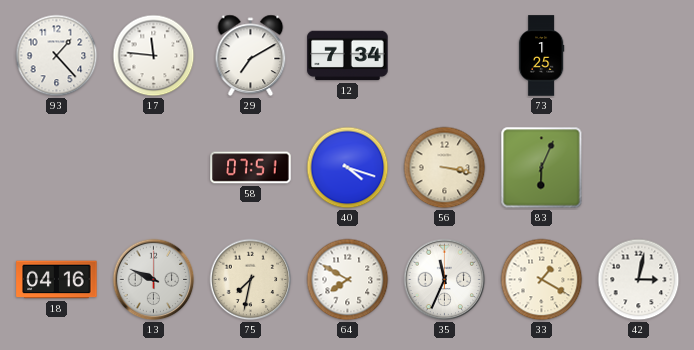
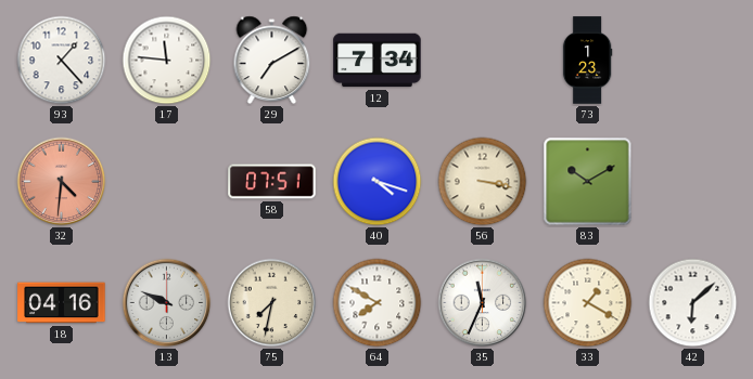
73: 1:25 -> 1:23
32: none -> 4:31
83: 6:04 -> 10:10
42: 3:02 -> 6:08
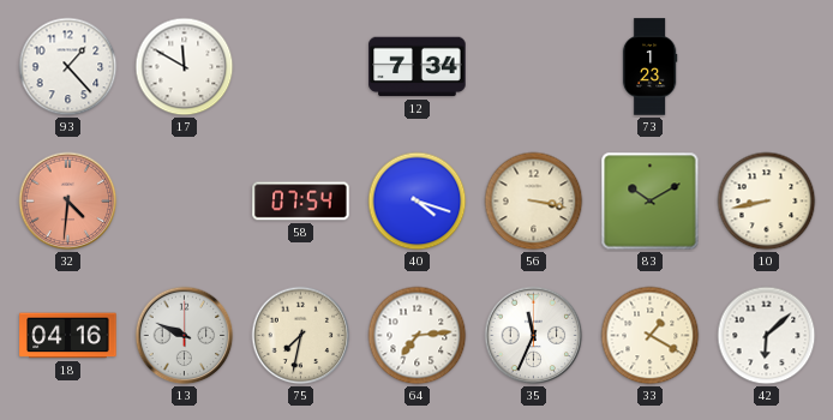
17: 11:46 -> 11:50
29: 7:10 -> none
58: 07:51 -> 07:54
10: none -> 8:43
64: 7:50 -> 7:14
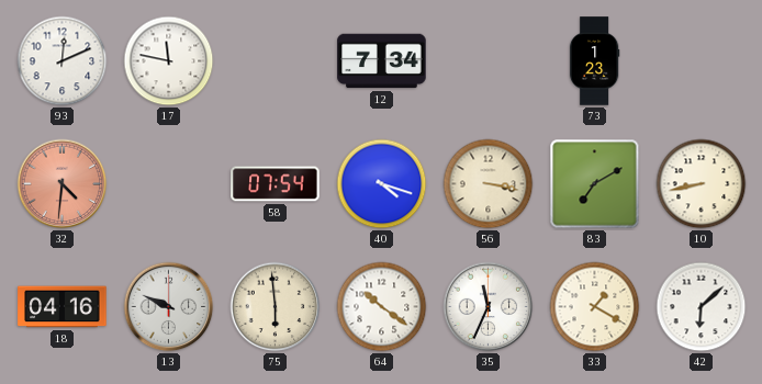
93: 1:23 -> 12:11
17: 11:50 -> 11:47
83: 10:10 -> 7:10
75: 7:32 -> 5:59
64: 7:14 -> 10:21
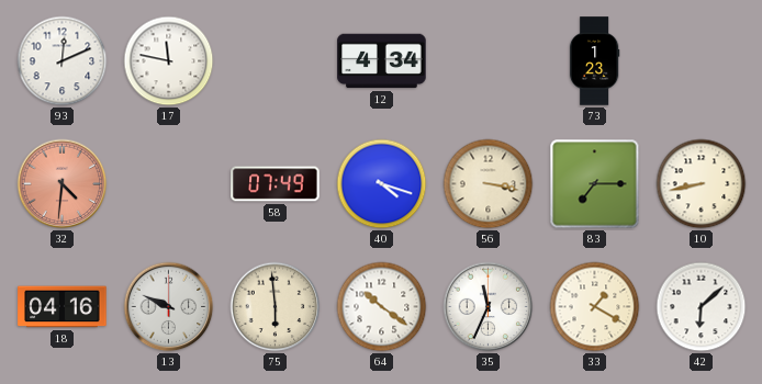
12: 7:34 -> 4:34
58: 07:54 -> 07:49
83: 7:10 -> 7:15
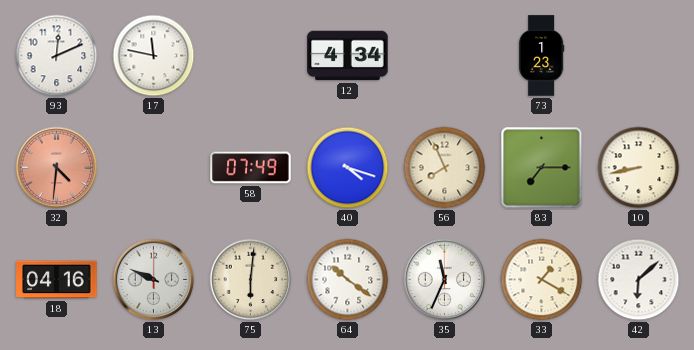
56: 3:17 -> 7:56
75: 5:59 -> 6:01
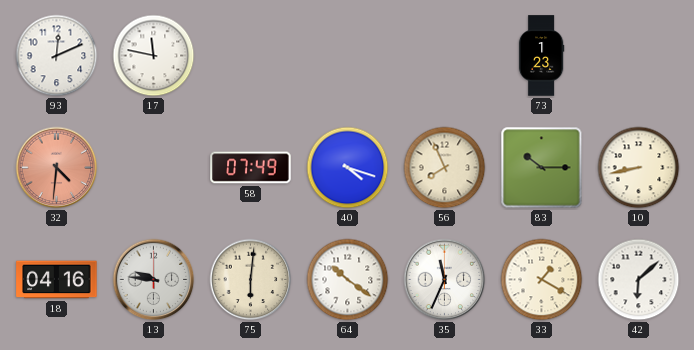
12: 4:34 -> none
83: 7:15 -> 10:15
13: 9:49 -> 9:46
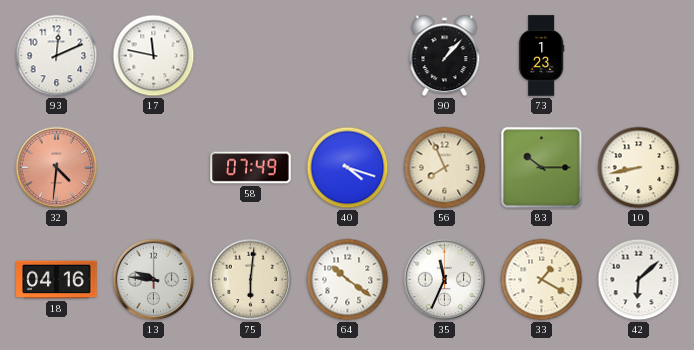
90: none -> 1:07
